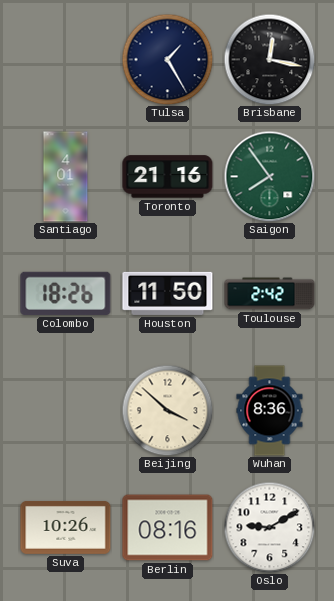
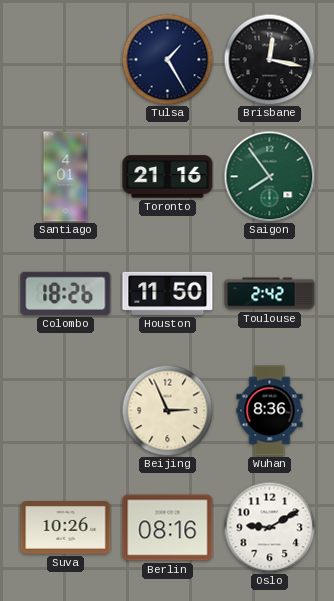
Beijing: 3:52 -> 2:56
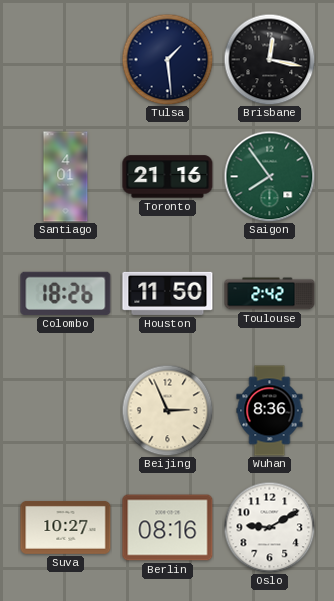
Tulsa: 1:25 -> 1:29
Suva: 10:26 -> 10:27
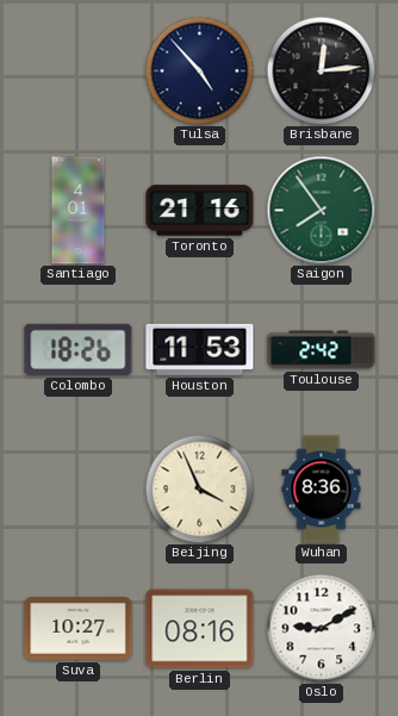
Tulsa: 1:29 -> 4:53
Brisbane: 12:17 -> 12:14
Houston: 11:50 -> 11:53
Beijing: 2:56 -> 3:56
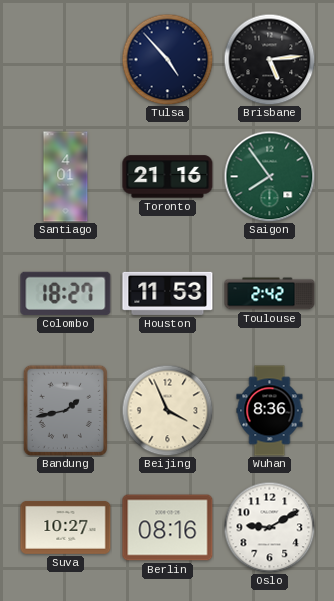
Brisbane: 12:14 -> 5:14
Colombo: 18:26 -> 18:27
Bandung: none -> 1:43
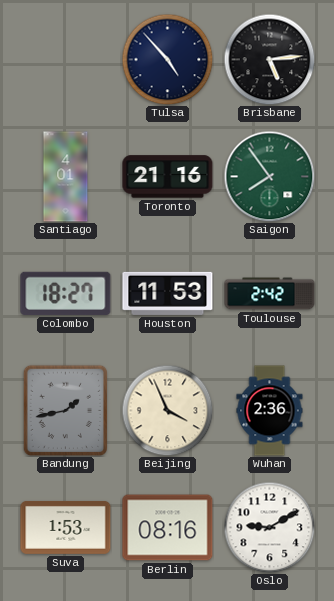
Wuhan: 8:36 -> 2:36
Suva: 10:27 -> 1:53
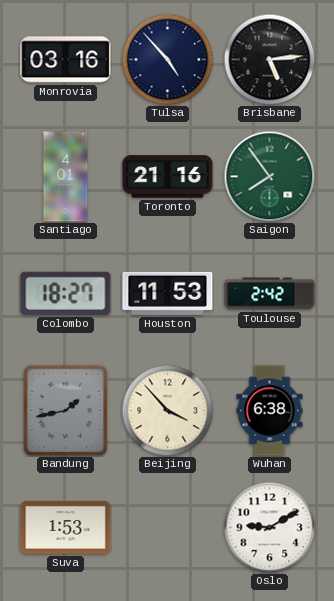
Monrovia: none -> 03:16
Beijing: 3:56 -> 3:53
Wuhan: 2:36 -> 6:38
Berlin: 08:16 -> none
